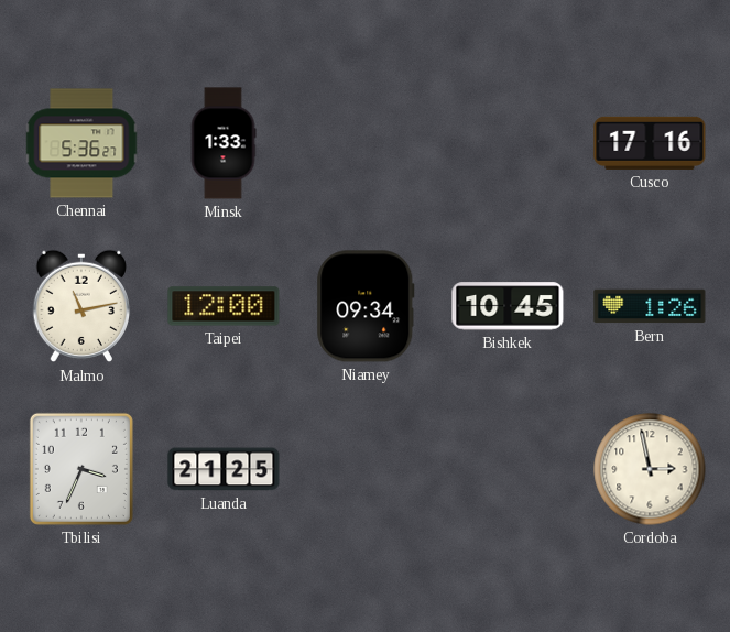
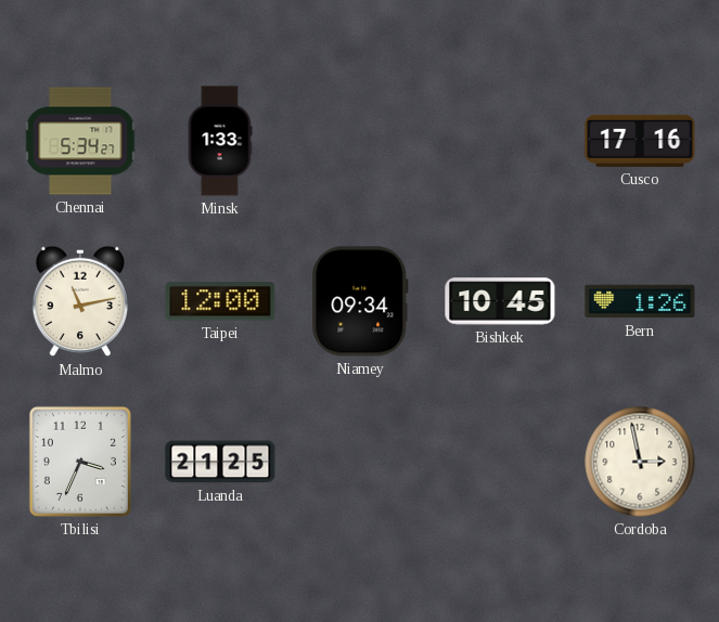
Chennai: 5:36 -> 5:34
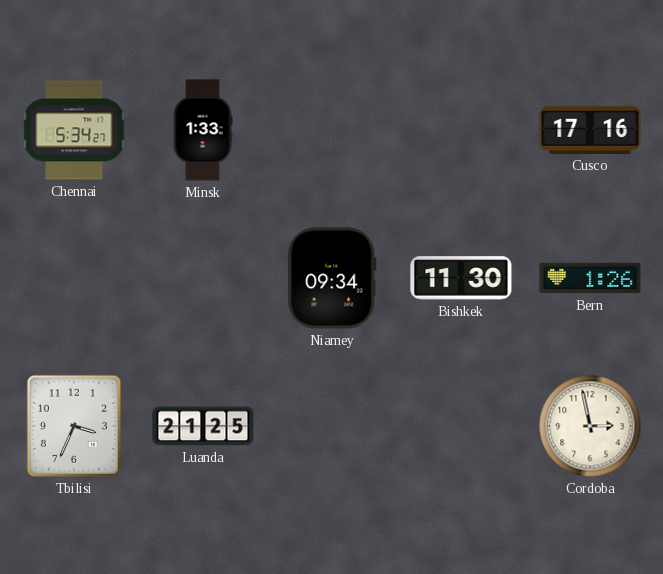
Malmo: 11:13 -> none
Taipei: 12:00 -> none
Bishkek: 10:45 -> 11:30
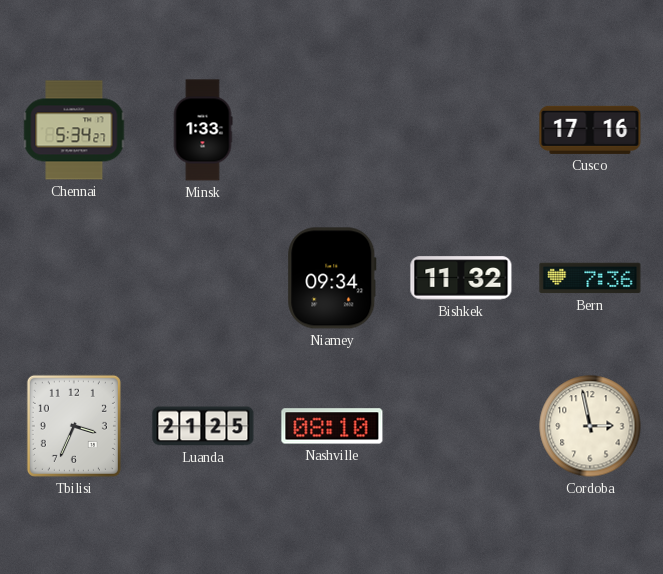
Bishkek: 11:30 -> 11:32
Bern: 1:26 -> 7:36
Nashville: none -> 08:10
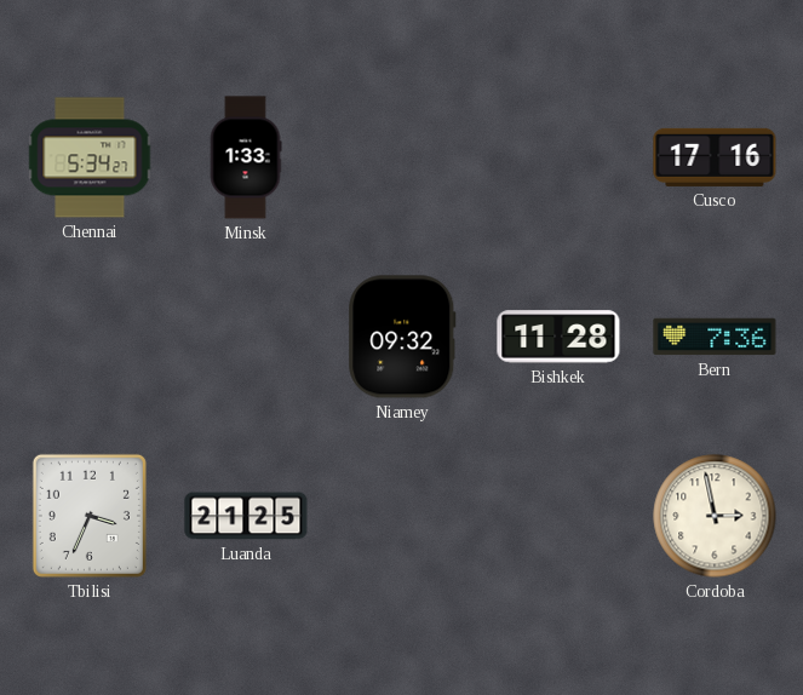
Niamey: 09:34 -> 09:32
Bishkek: 11:32 -> 11:28
Nashville: 08:10 -> none
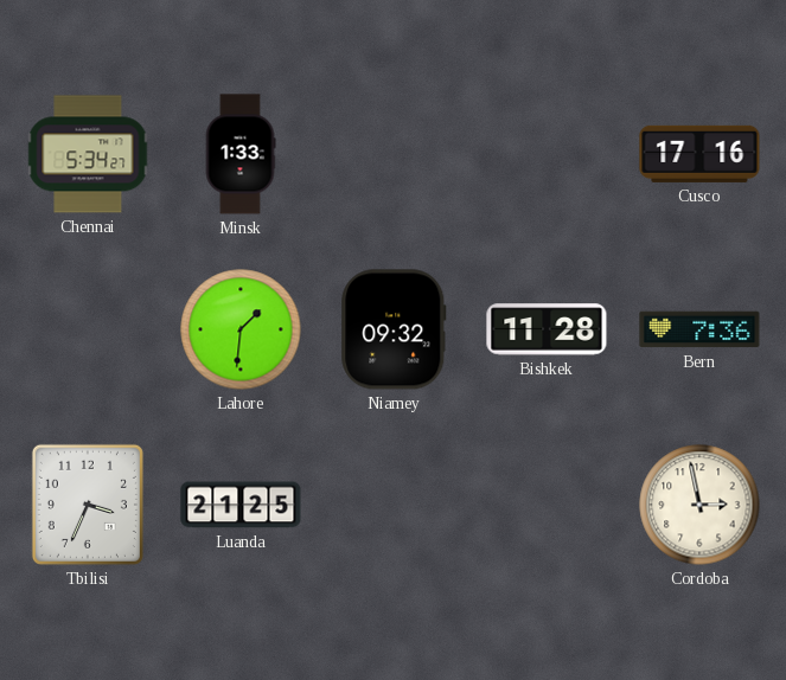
Lahore: none -> 1:31
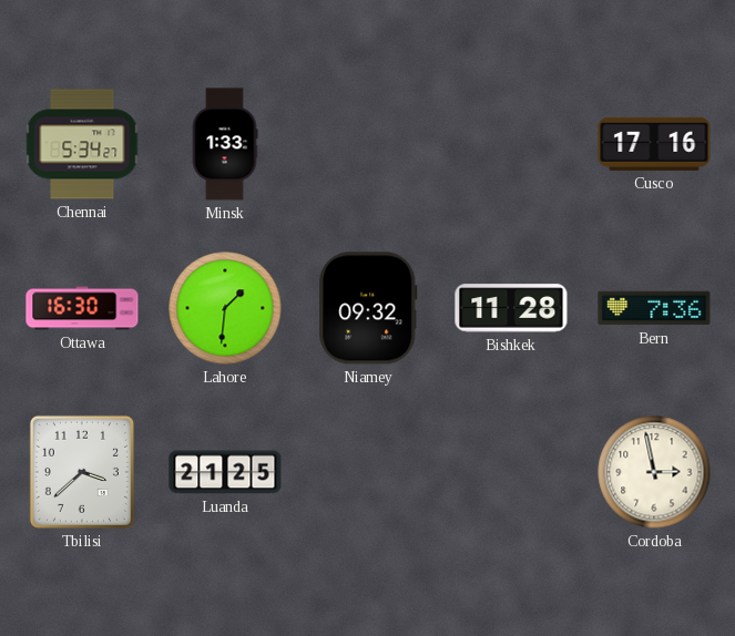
Ottawa: none -> 16:30
Tbilisi: 3:34 -> 3:38
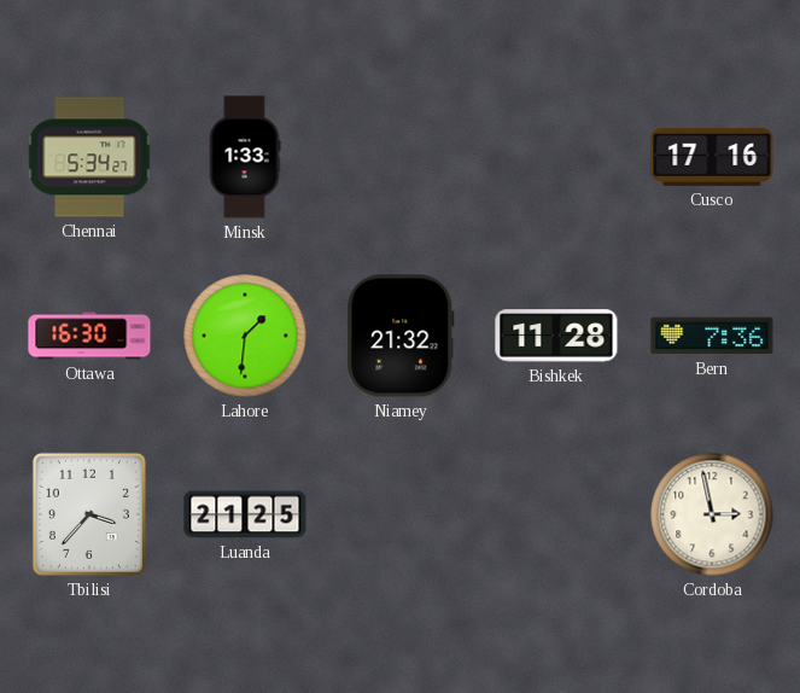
Niamey: 09:32 -> 21:32
Tbilisi: 3:38 -> 3:37
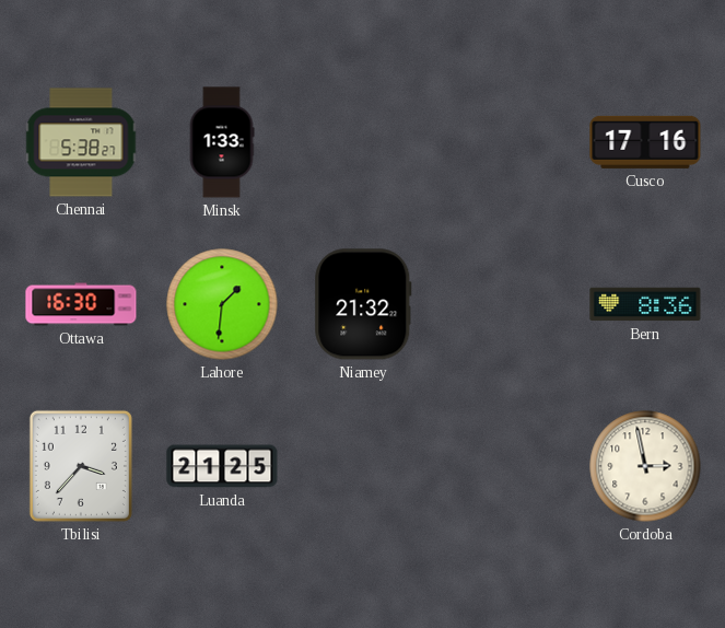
Chennai: 5:34 -> 5:38
Bishkek: 11:28 -> none
Bern: 7:36 -> 8:36
